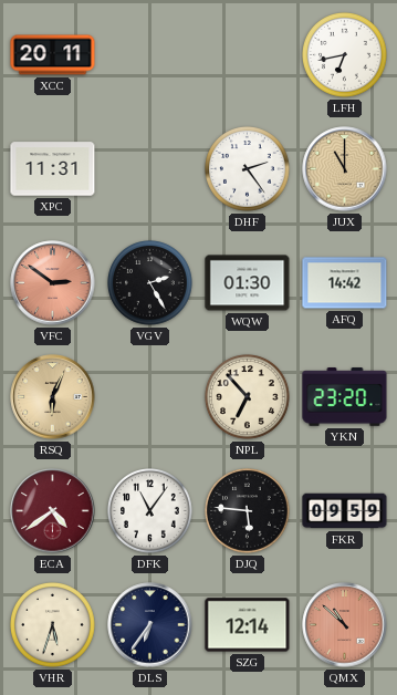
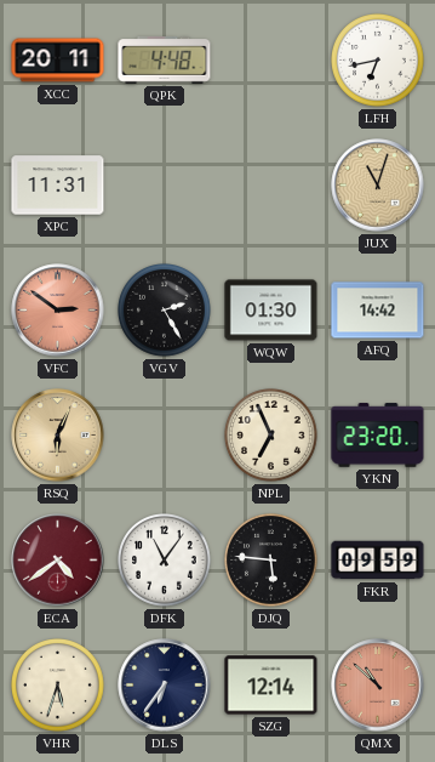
QPK: none -> 4:48
DHF: 2:24 -> none
JUX: 11:00 -> 11:03
NPL: 6:53 -> 6:56
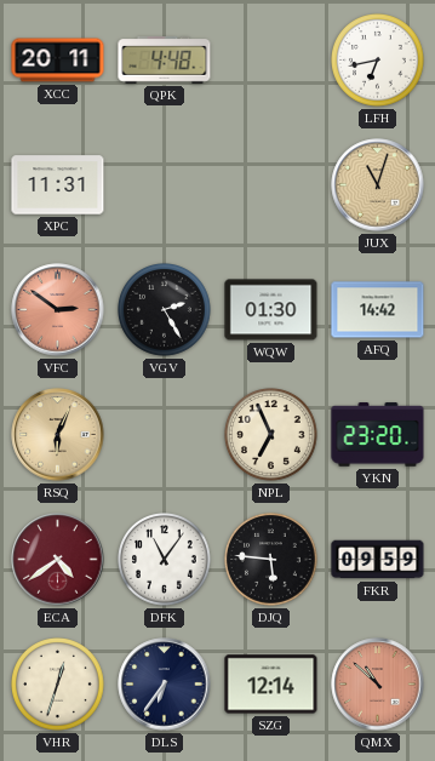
VHR: 5:33 -> 12:33
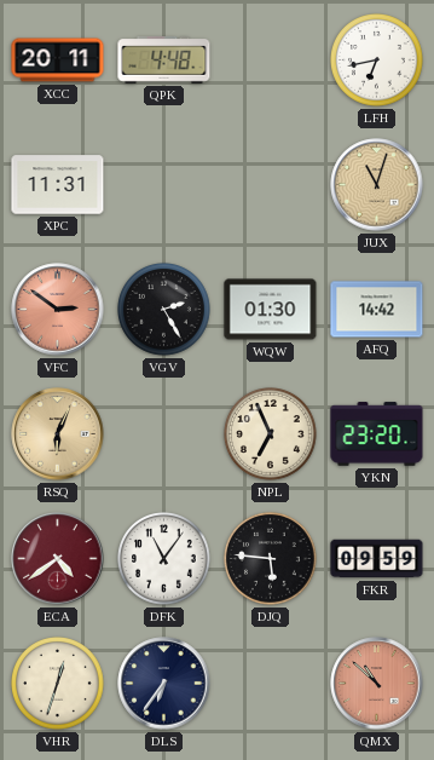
SZG: 12:14 -> none
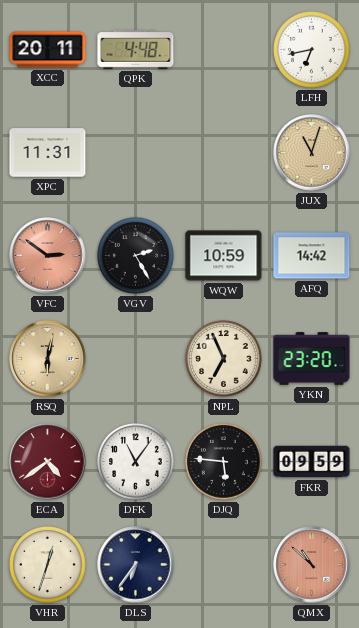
WQW: 01:30 -> 10:59
RSQ: 6:04 -> 6:02
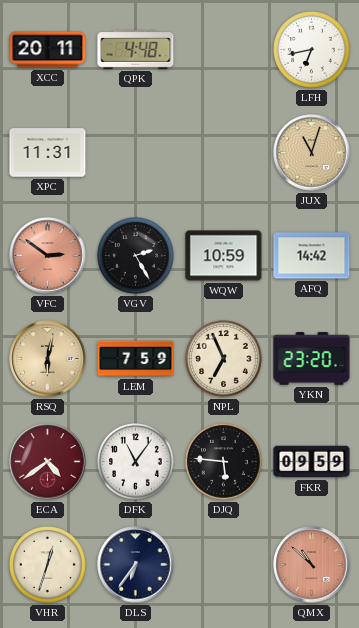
LEM: none -> 7:59
